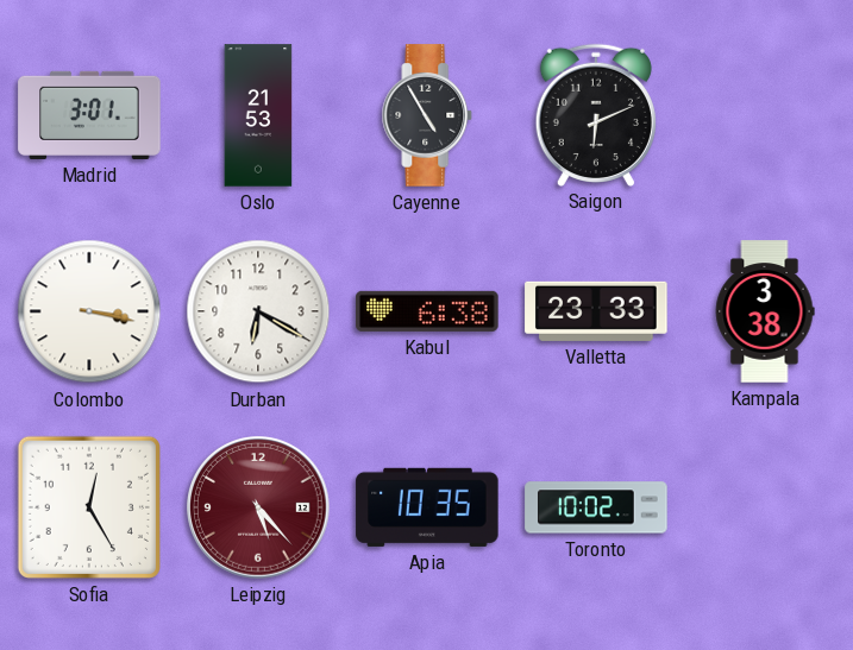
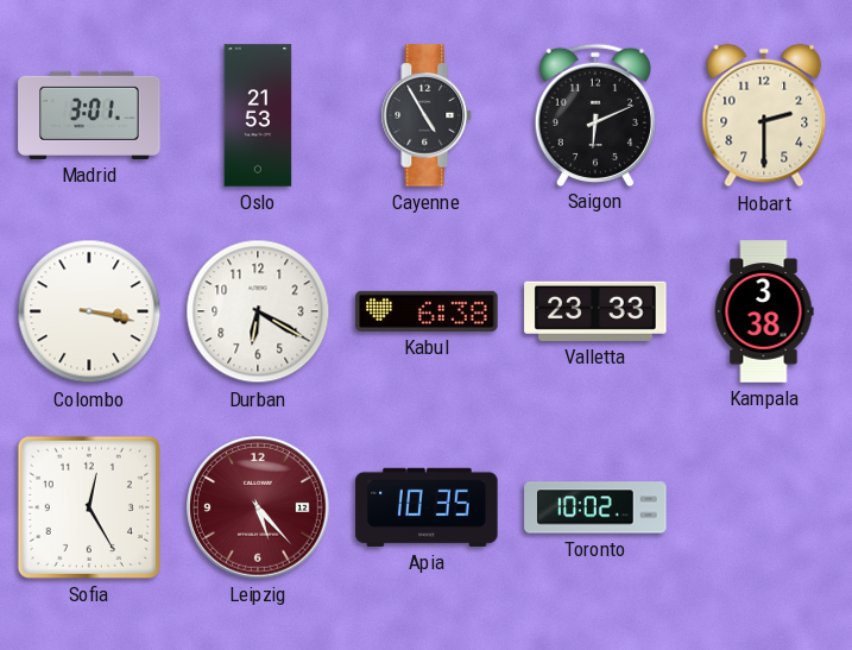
Hobart: none -> 2:30
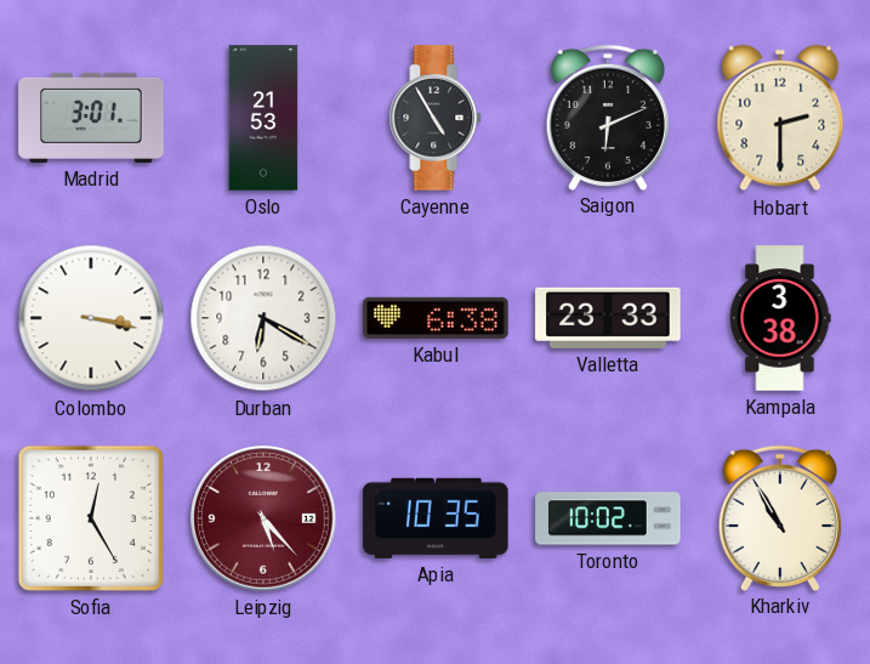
Kharkiv: none -> 10:55
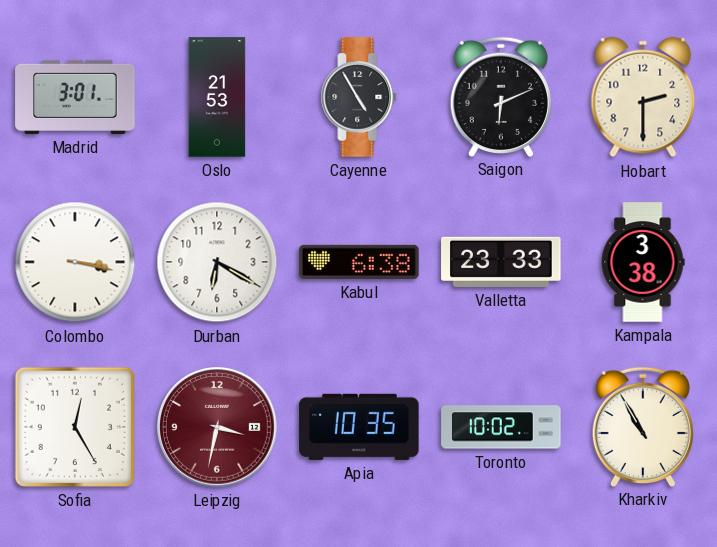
Leipzig: 5:23 -> 3:32
